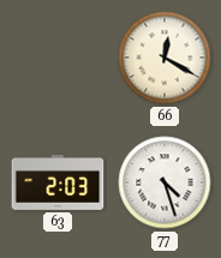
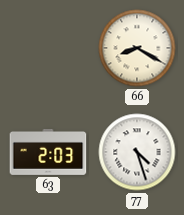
66: 12:20 -> 8:20
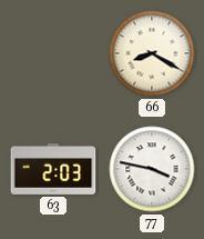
77: 4:27 -> 3:47
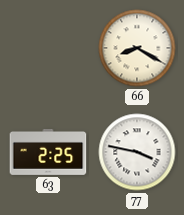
63: 2:03 -> 2:25
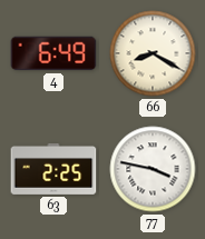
4: none -> 6:49
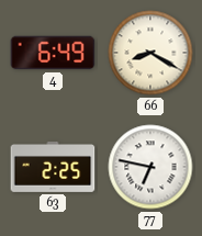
77: 3:47 -> 6:47
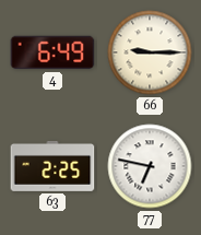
66: 8:20 -> 9:15
